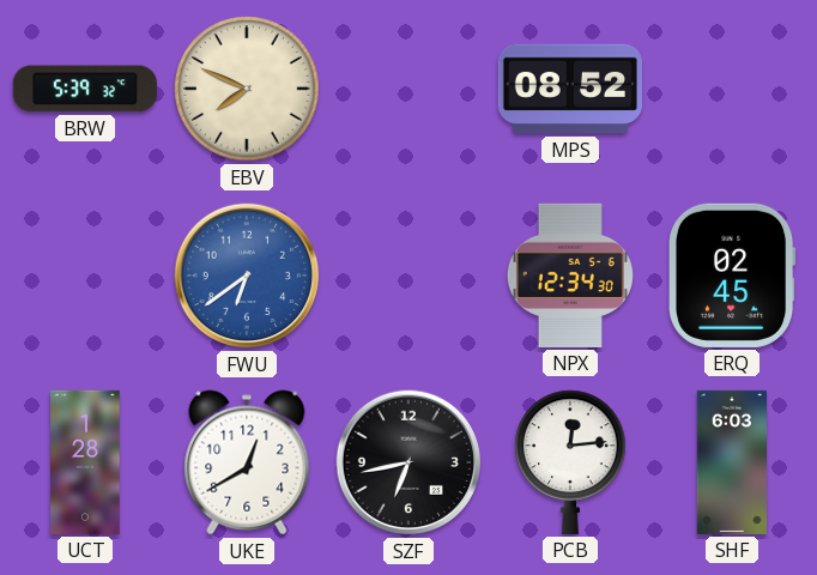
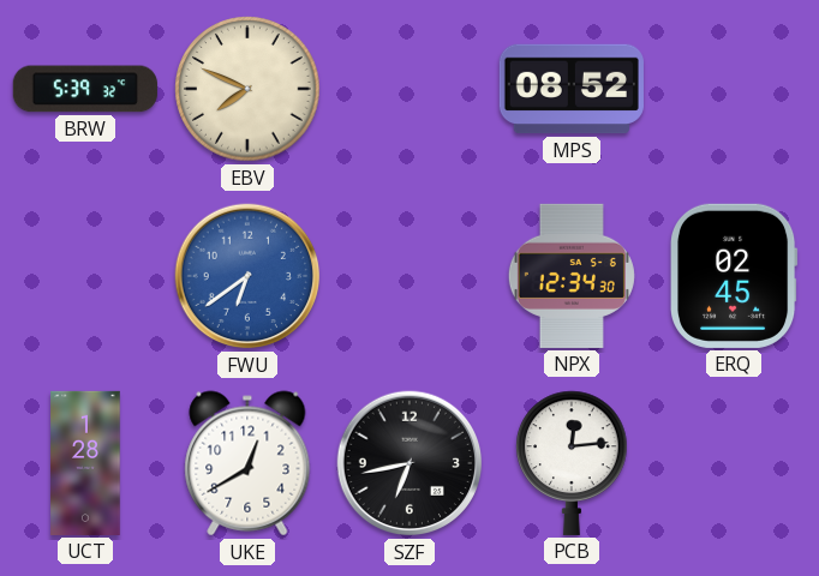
SHF: 6:03 -> none
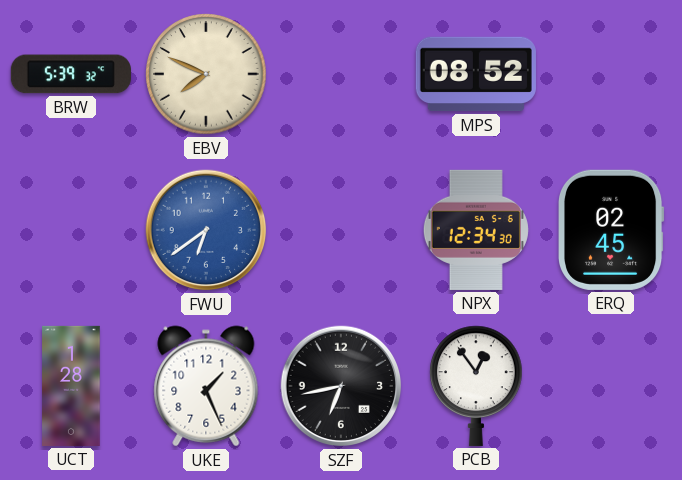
UKE: 12:40 -> 1:26
PCB: 12:14 -> 12:54
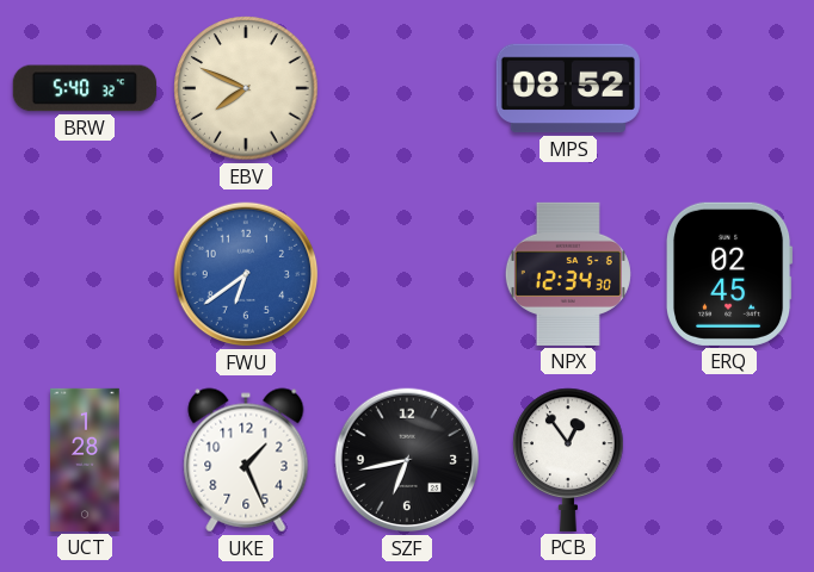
BRW: 5:39 -> 5:40
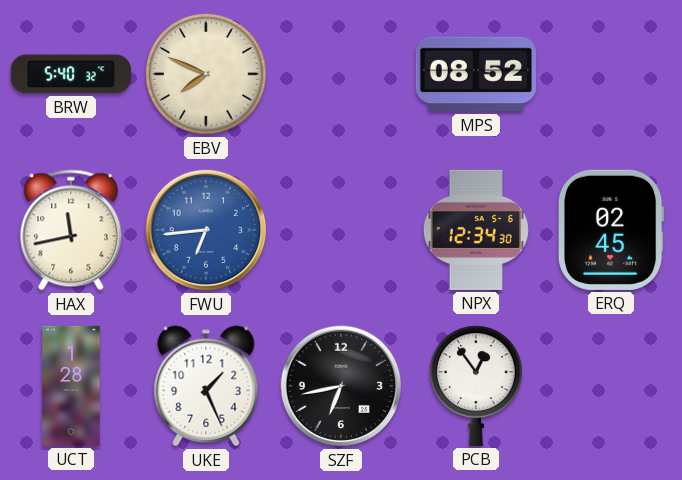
HAX: none -> 11:43
FWU: 6:39 -> 6:44
